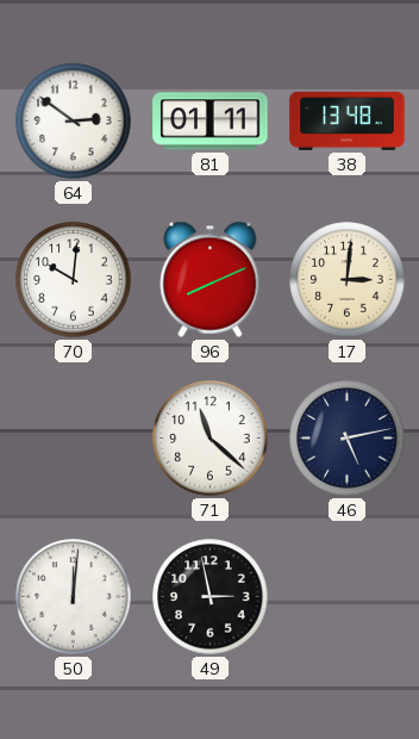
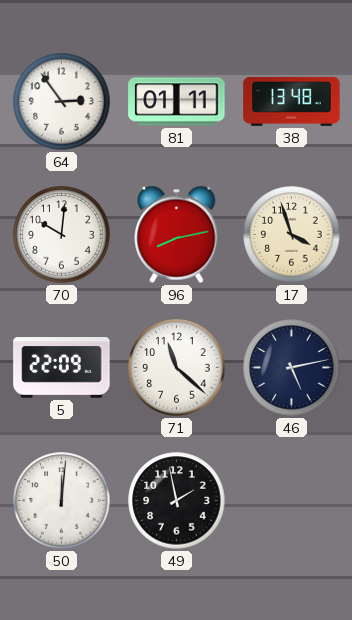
64: 2:51 -> 2:54
96: 8:11 -> 8:13
17: 3:01 -> 3:57
5: none -> 22:09
49: 2:58 -> 1:58
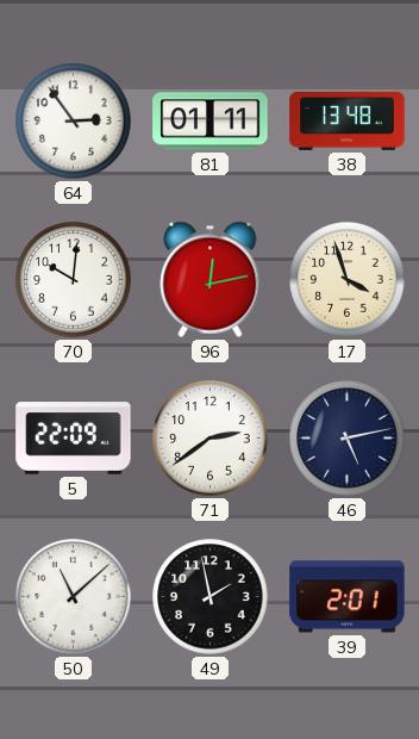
96: 8:13 -> 12:13
71: 11:22 -> 2:39
50: 12:01 -> 11:08
39: none -> 2:01
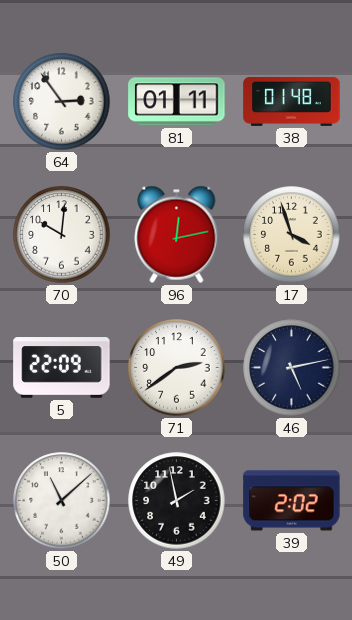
38: 13:48 -> 01:48
39: 2:01 -> 2:02
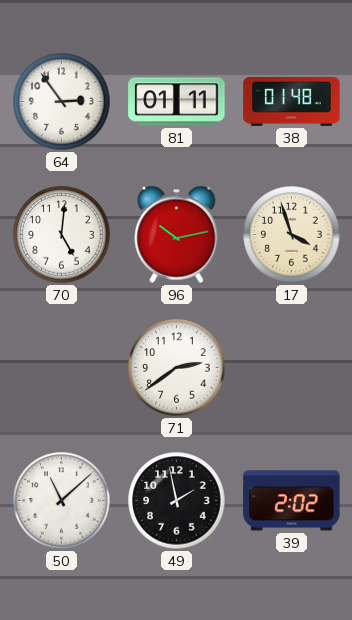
70: 10:01 -> 5:01
96: 12:13 -> 10:13
5: 22:09 -> none
46: 5:13 -> none
